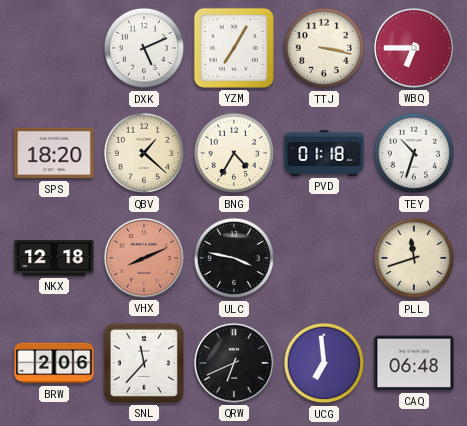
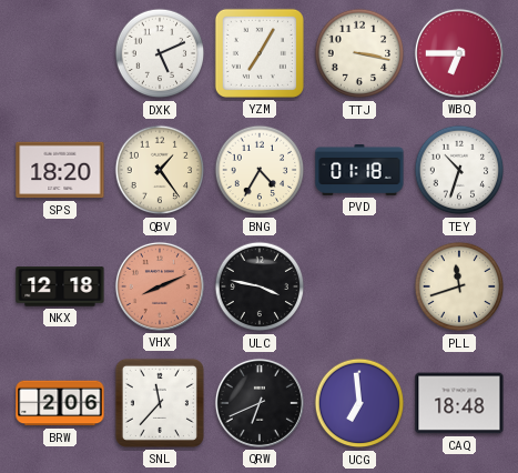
QBV: 1:22 -> 1:24
CAQ: 06:48 -> 18:48
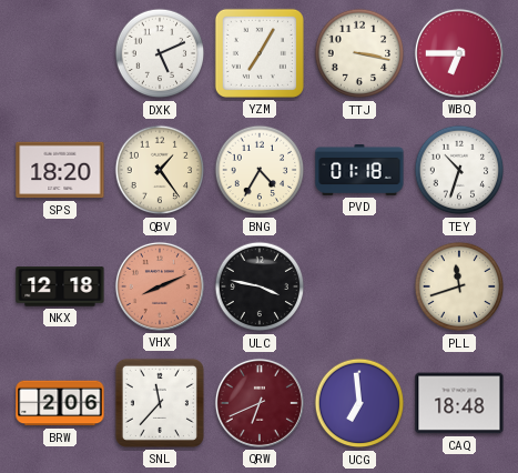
QRW dial: black -> burgundy
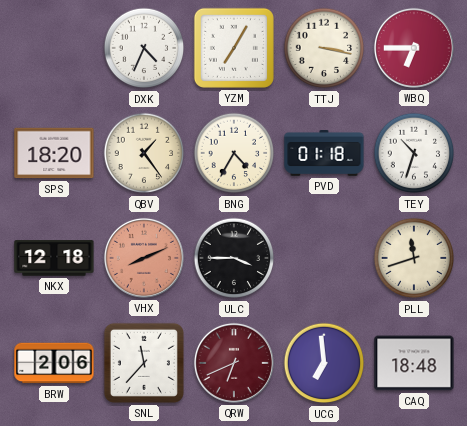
DXK: 5:11 -> 4:34
ULC: 3:47 -> 3:45
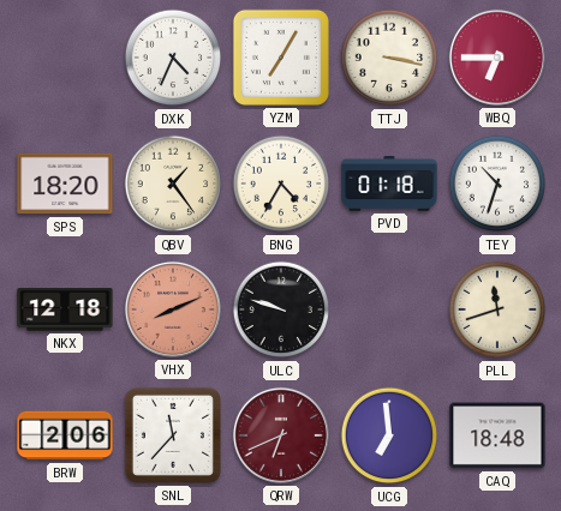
ULC: 3:45 -> 9:48
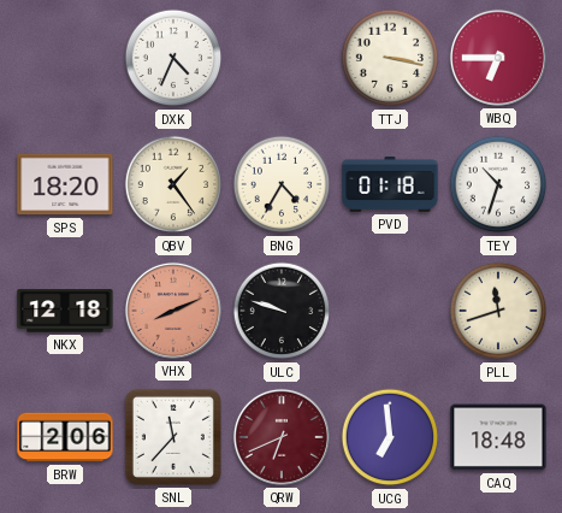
YZM: 7:05 -> none
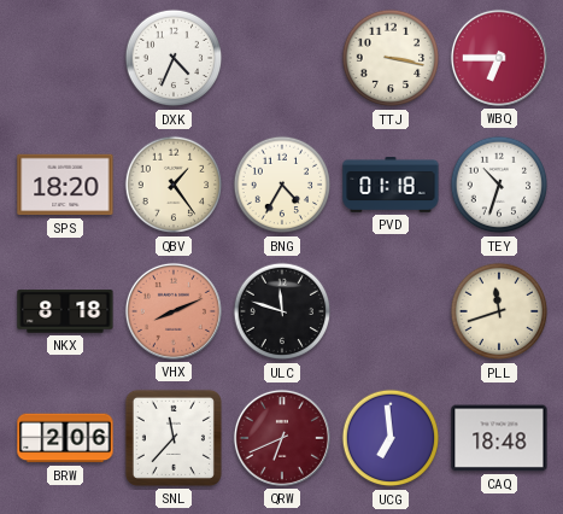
NKX: 12:18 -> 8:18
ULC: 9:48 -> 11:48
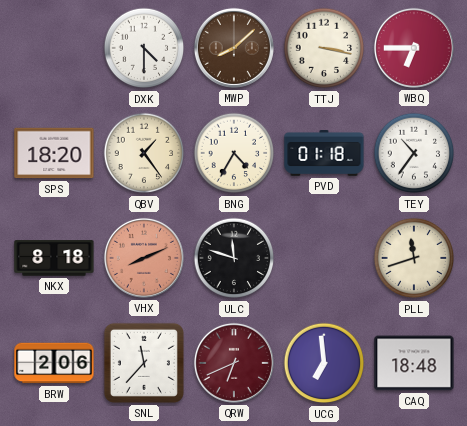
DXK: 4:34 -> 4:30
MWP: none -> 8:08
TEY: 10:33 -> 10:36
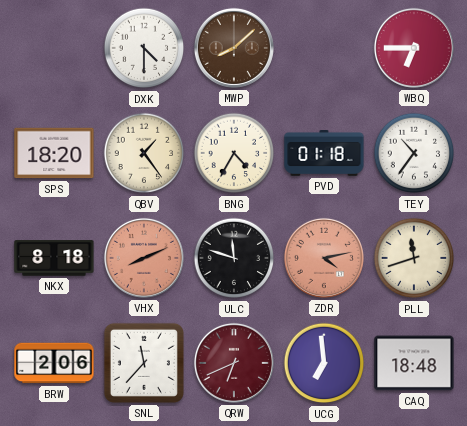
TTJ: 3:17 -> none
ZDR: none -> 4:13
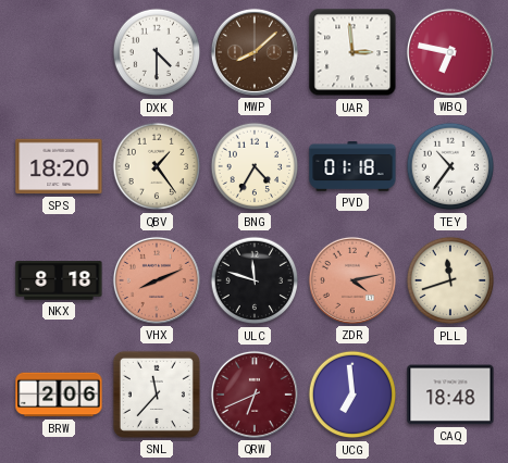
UAR: none -> 2:59
WBQ: 6:45 -> 6:47
